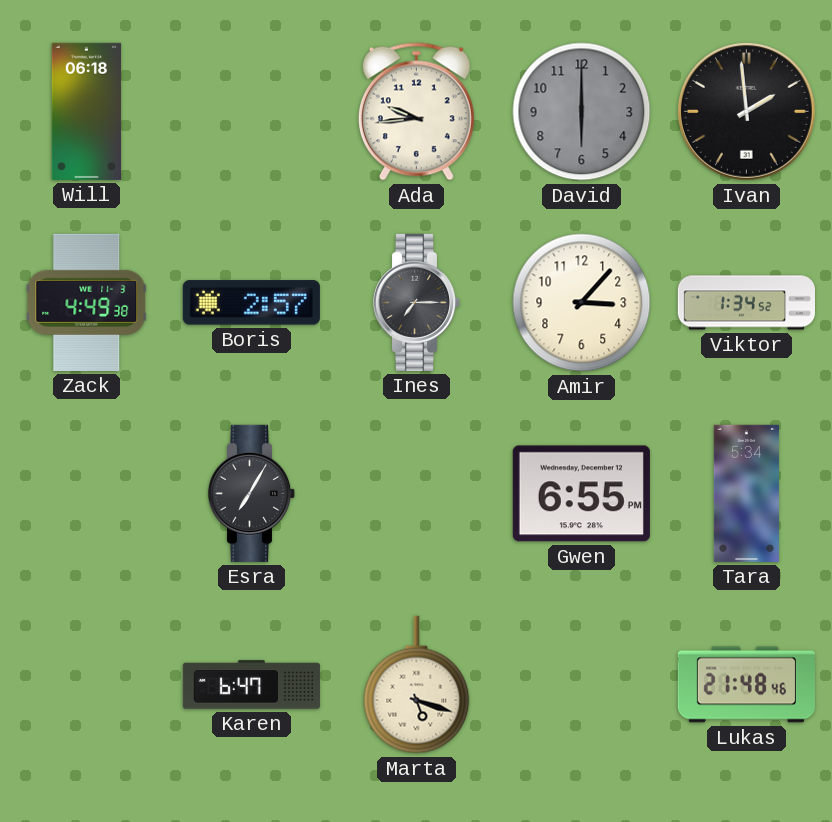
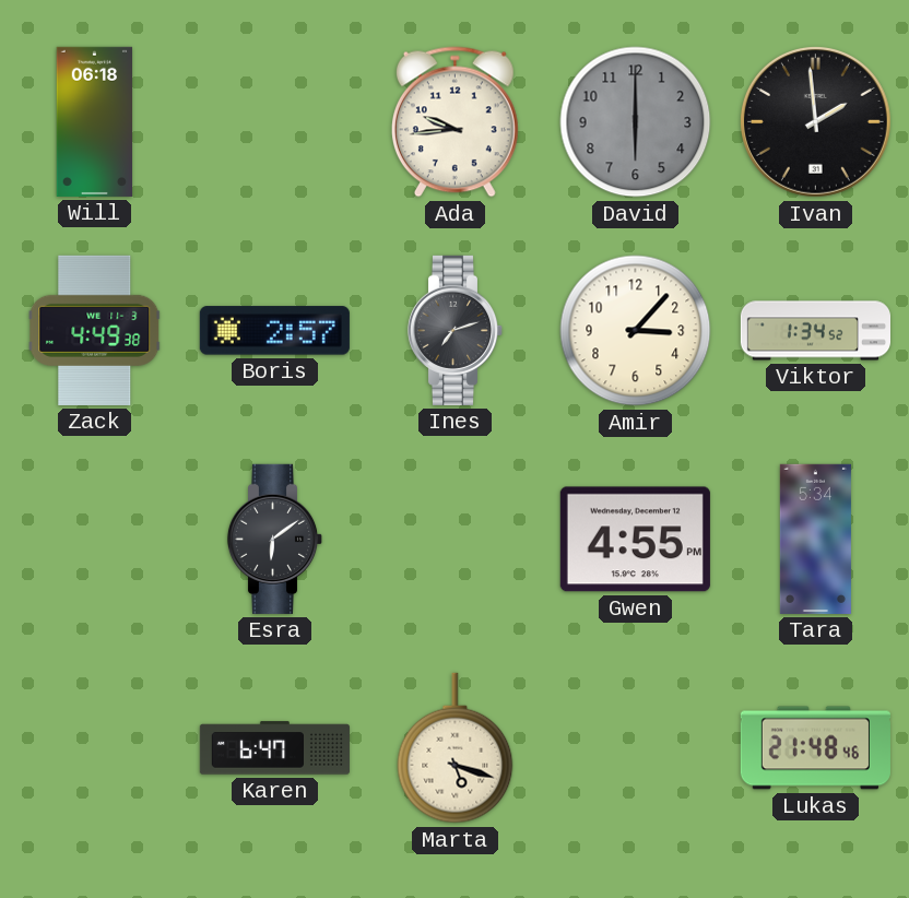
Ines: 7:15 -> 7:12
Esra: 7:05 -> 6:09
Gwen: 6:55 -> 4:55
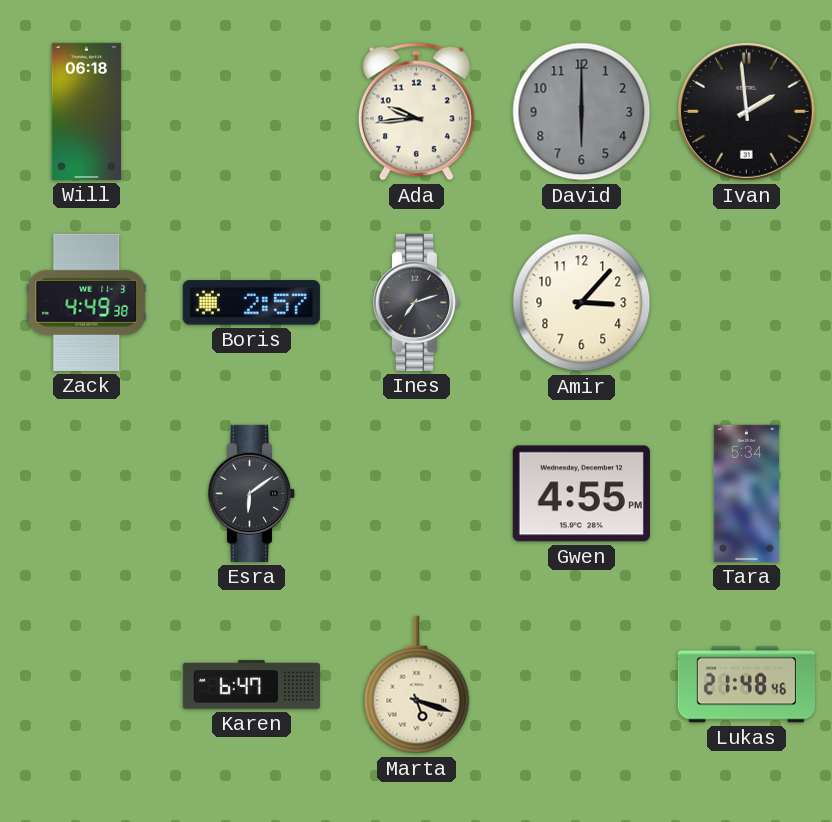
Viktor: 1:34 -> none
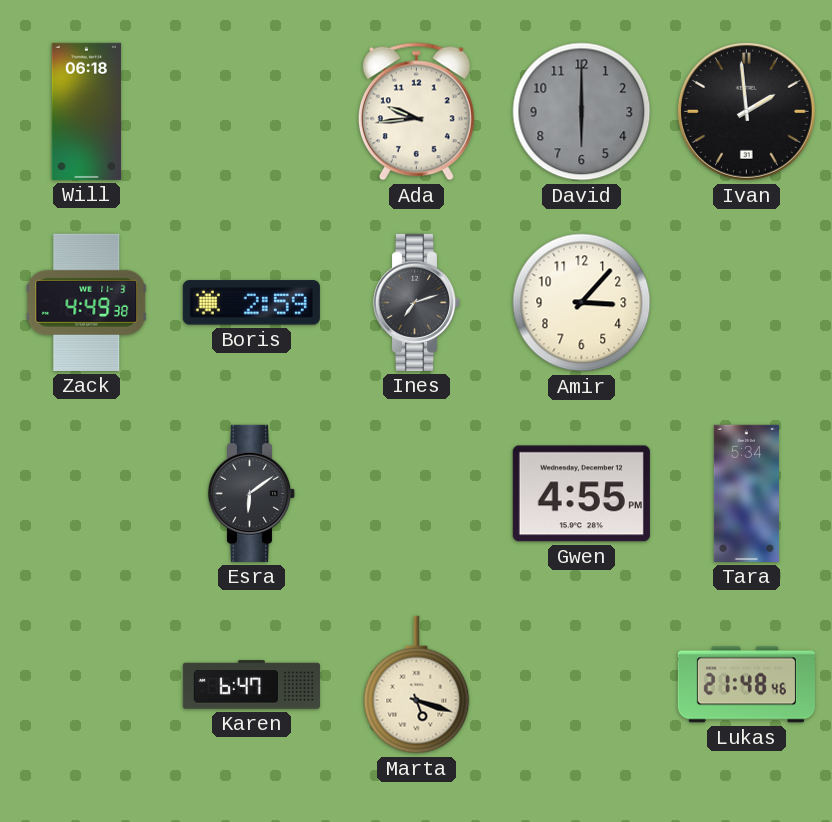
Boris: 2:57 -> 2:59
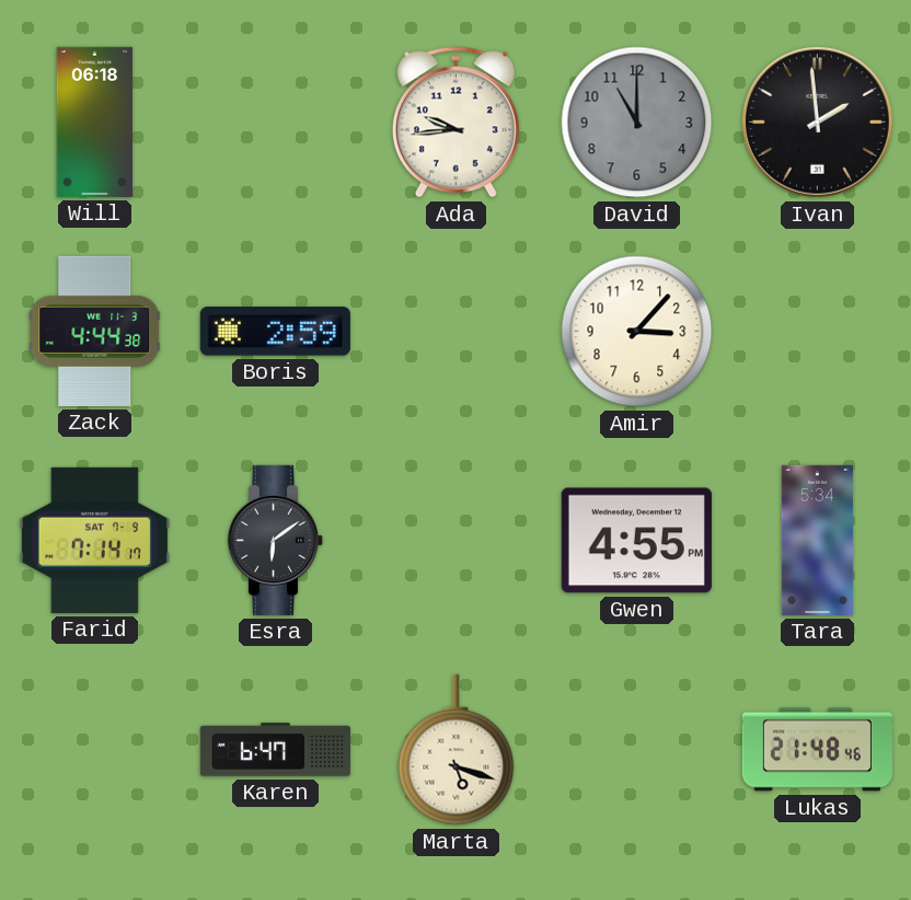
David: 6:00 -> 11:00
Zack: 4:49 -> 4:44
Ines: 7:12 -> none
Farid: none -> 7:14
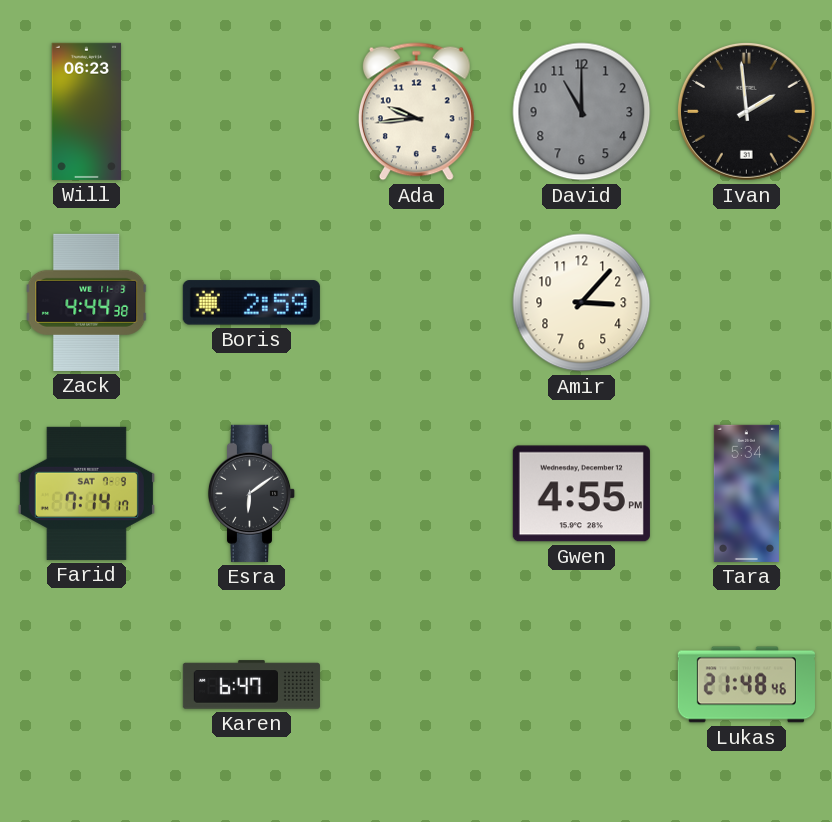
Will: 06:18 -> 06:23
Marta: 5:18 -> none
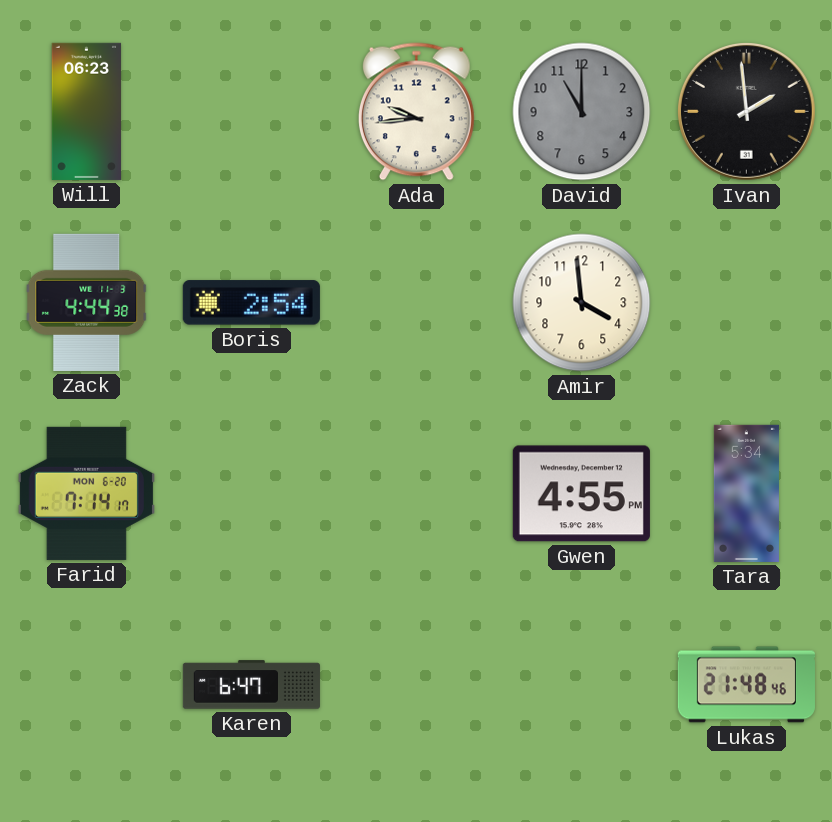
Boris: 2:59 -> 2:54
Amir: 3:07 -> 3:59
Farid date: SAT 7-9 -> MON 6-20
Esra: 6:09 -> none
